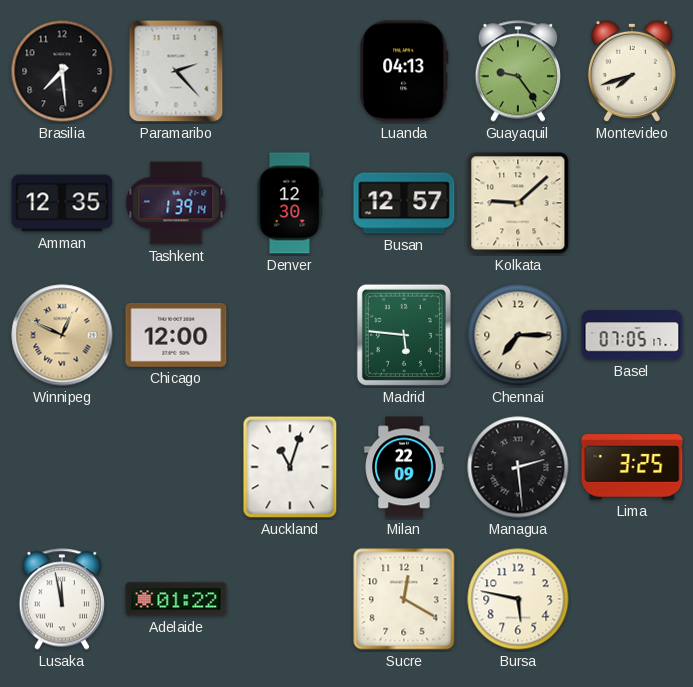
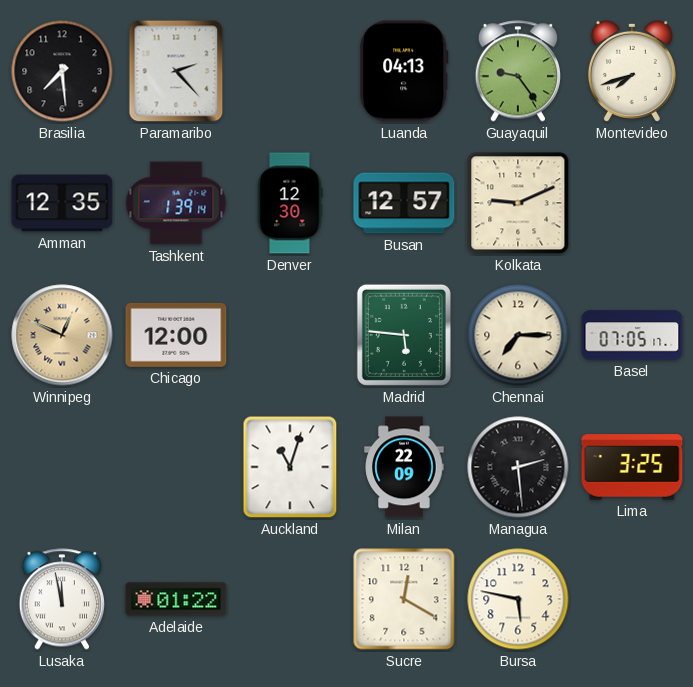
Kolkata: 9:08 -> 9:11
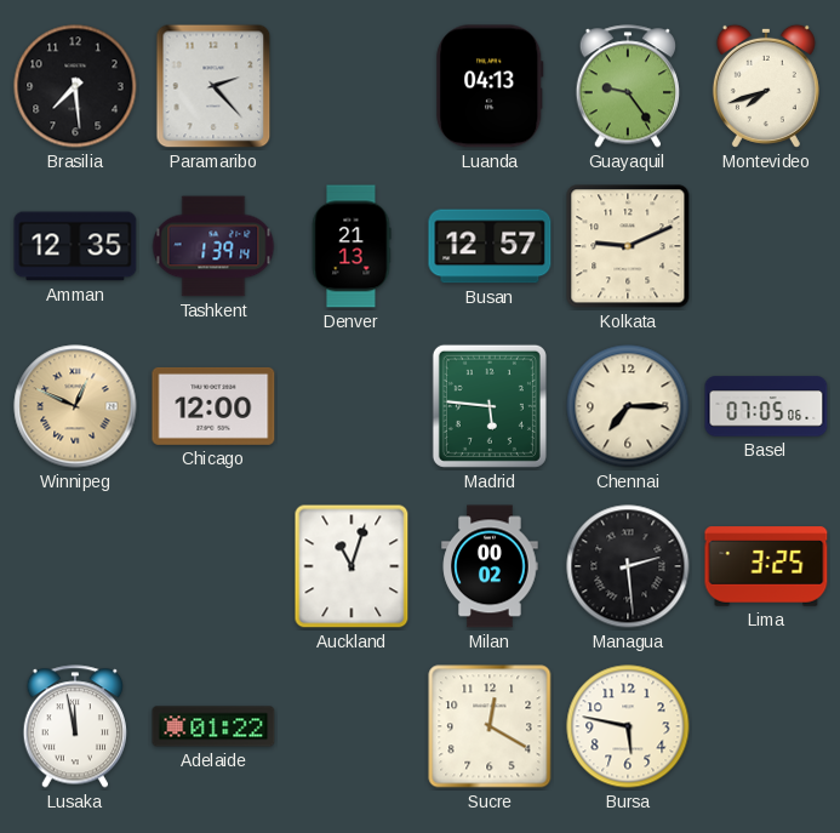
Denver: 12:30 -> 21:13
Basel: 07:05:17 -> 07:05:06
Milan: 22:09 -> 00:02
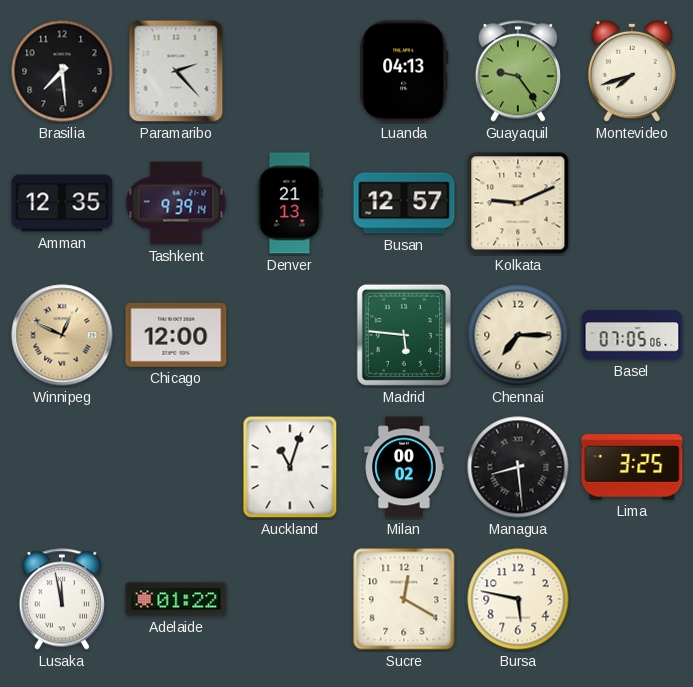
Tashkent: 1:39 -> 9:39
Managua: 2:29 -> 8:29
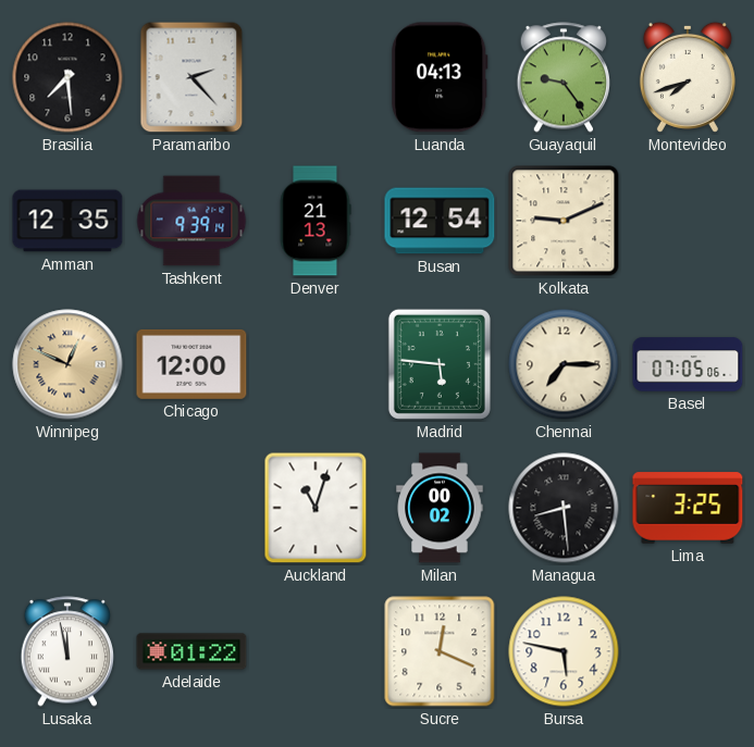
Busan: 12:57 -> 12:54
Sucre: 12:20 -> 12:19
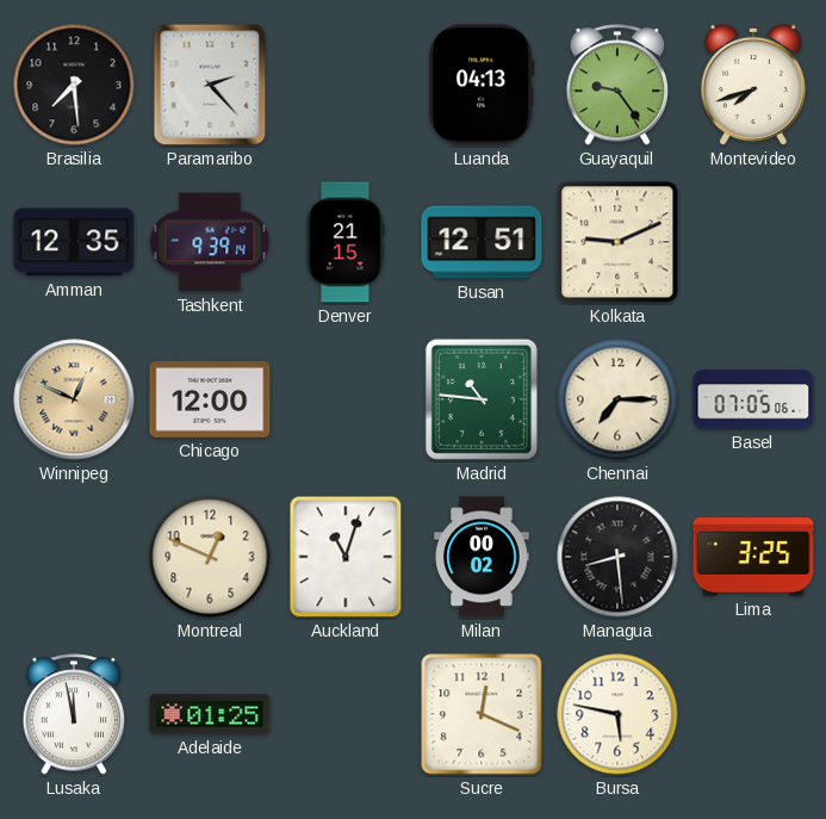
Denver: 21:13 -> 21:15
Busan: 12:54 -> 12:51
Madrid: 5:46 -> 10:46
Montreal: none -> 12:49
Adelaide: 01:22 -> 01:25
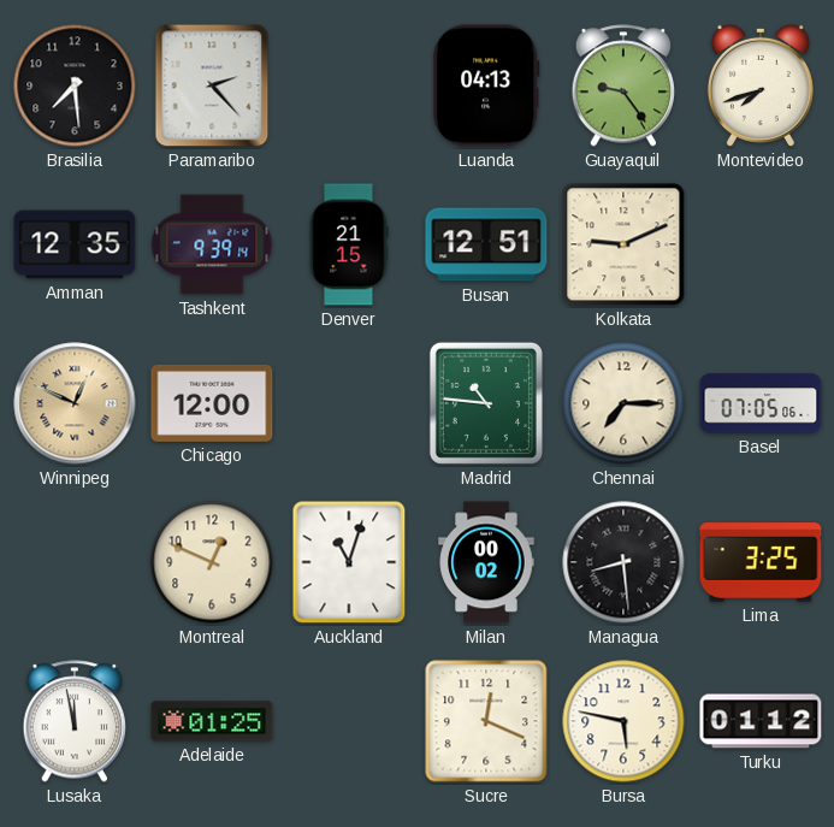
Turku: none -> 01:12
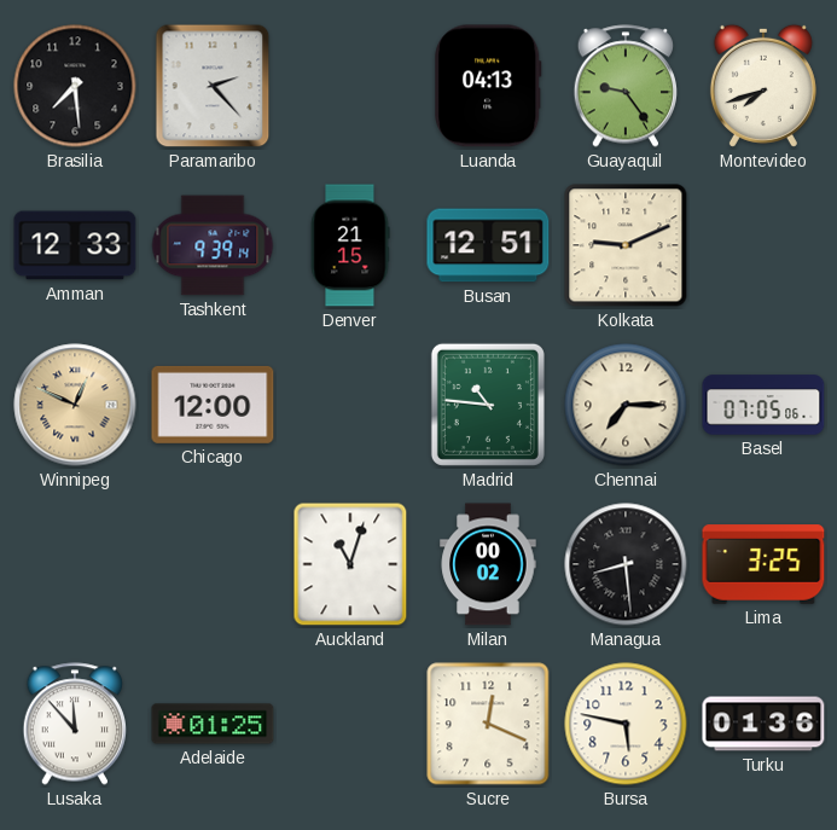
Amman: 12:35 -> 12:33
Montreal: 12:49 -> none
Lusaka: 11:58 -> 11:53
Turku: 01:12 -> 01:36
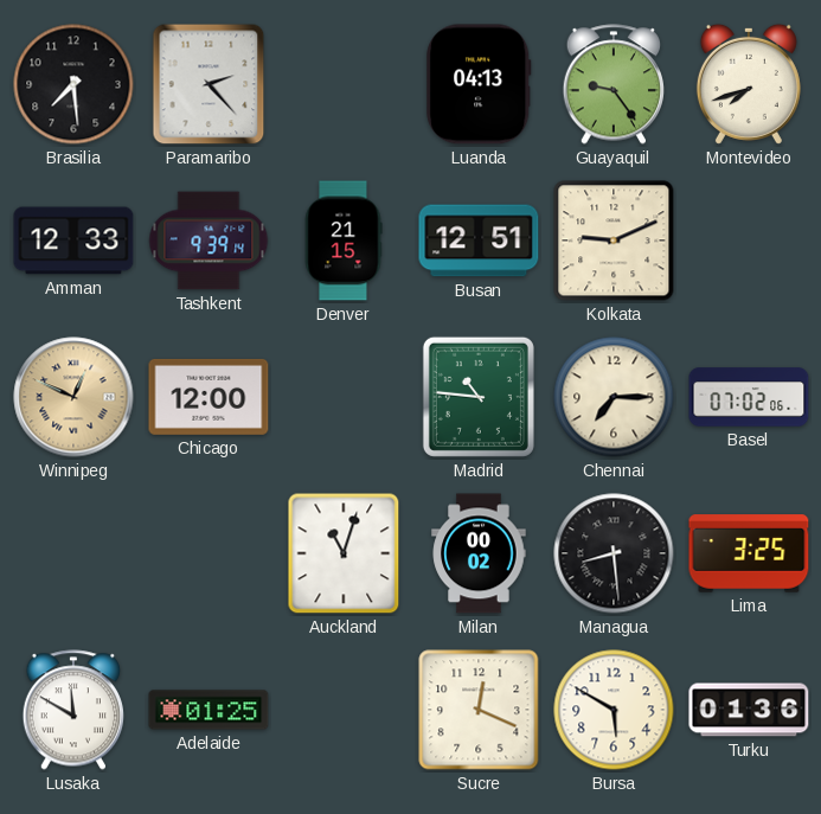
Basel: 07:05 -> 07:02
Lusaka: 11:53 -> 11:50
Bursa: 5:47 -> 5:50
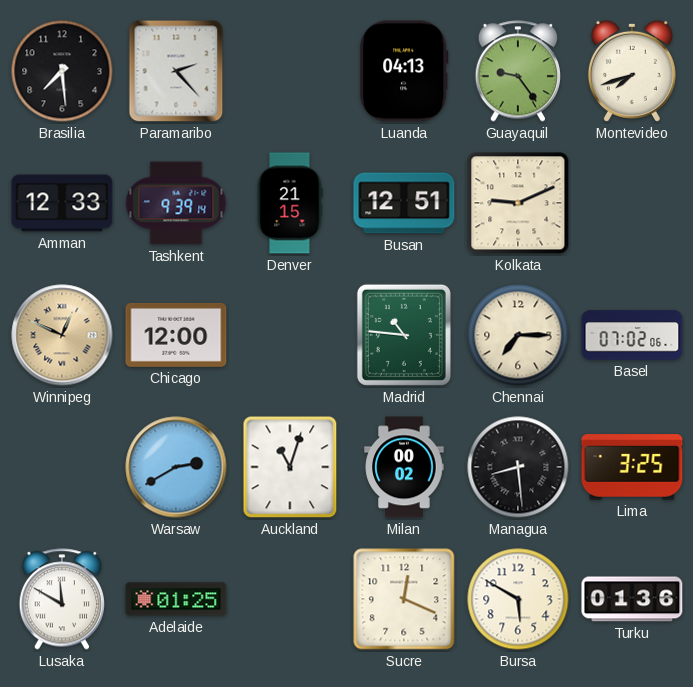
Warsaw: none -> 2:40
